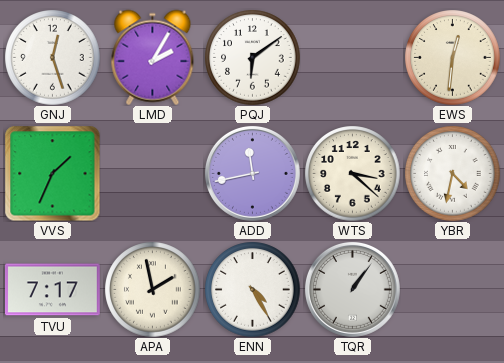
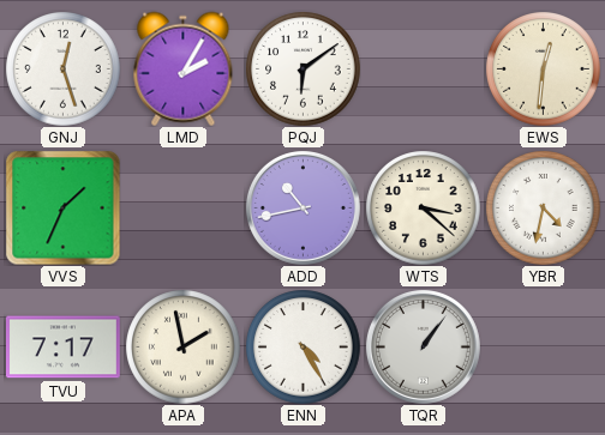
ADD: 11:43 -> 10:43
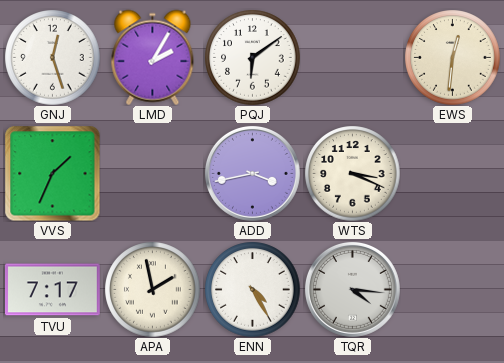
ADD: 10:43 -> 3:43
WTS: 3:22 -> 3:19
YBR: 4:32 -> none
TQR: 1:06 -> 4:16
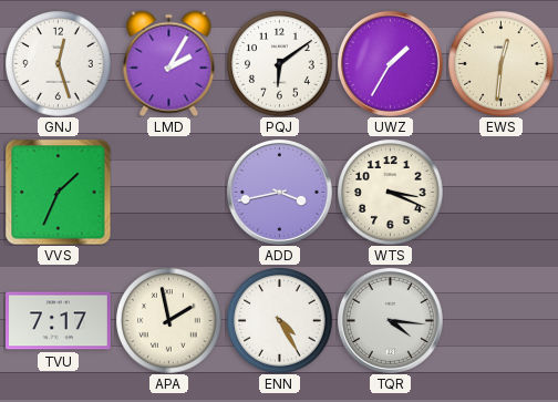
UWZ: none -> 1:35
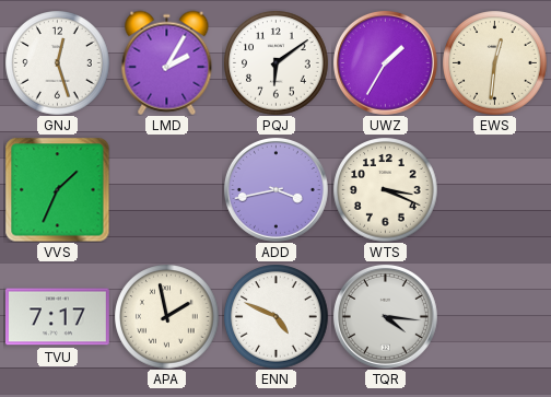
ENN: 4:25 -> 4:49
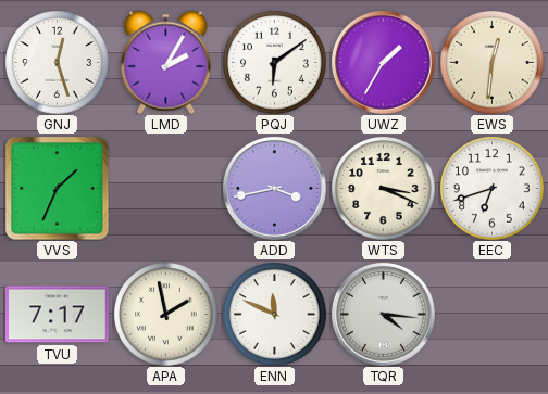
EEC: none -> 6:42
ENN: 4:49 -> 11:49
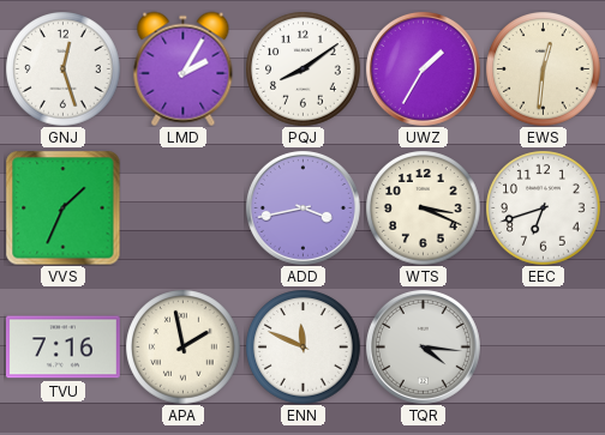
PQJ: 6:09 -> 8:09
TVU: 7:17 -> 7:16
